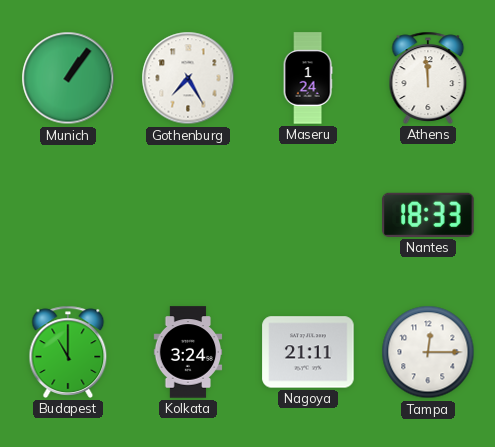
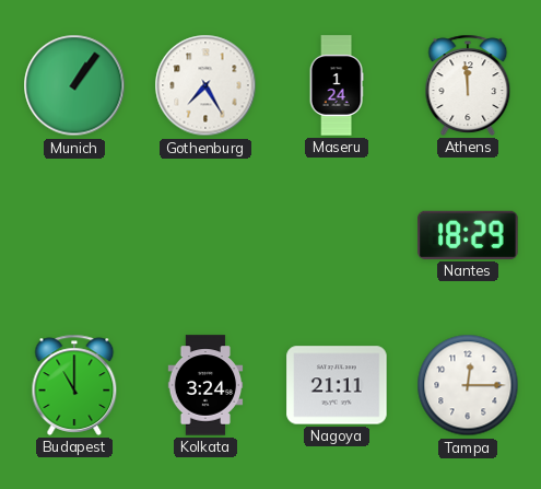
Nantes: 18:33 -> 18:29
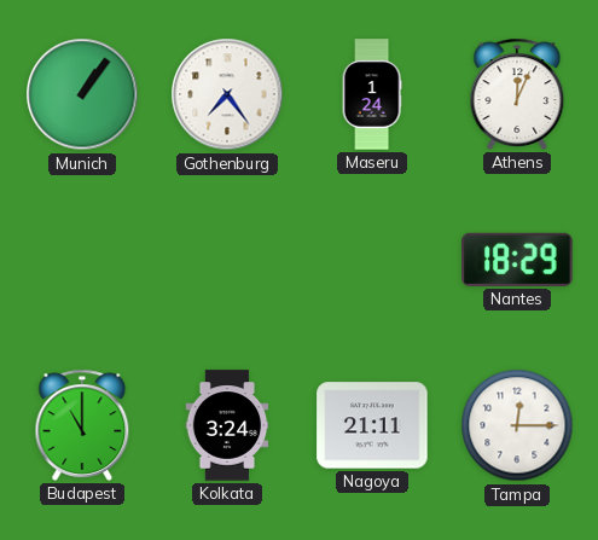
Gothenburg: 7:25 -> 7:24
Athens: 11:59 -> 12:04
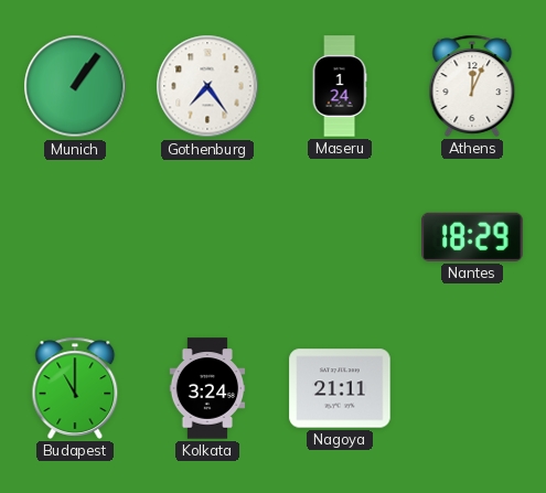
Tampa: 12:15 -> none
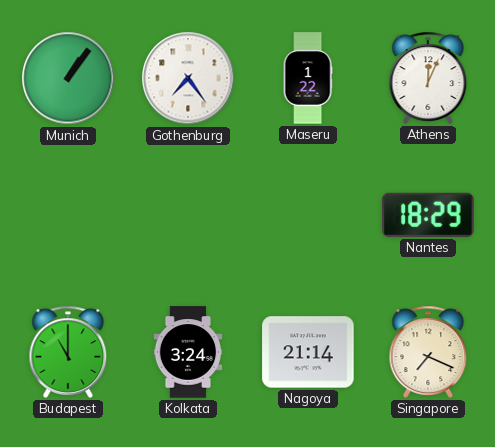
Maseru: 1:24 -> 1:22
Nagoya: 21:11 -> 21:14
Singapore: none -> 7:19
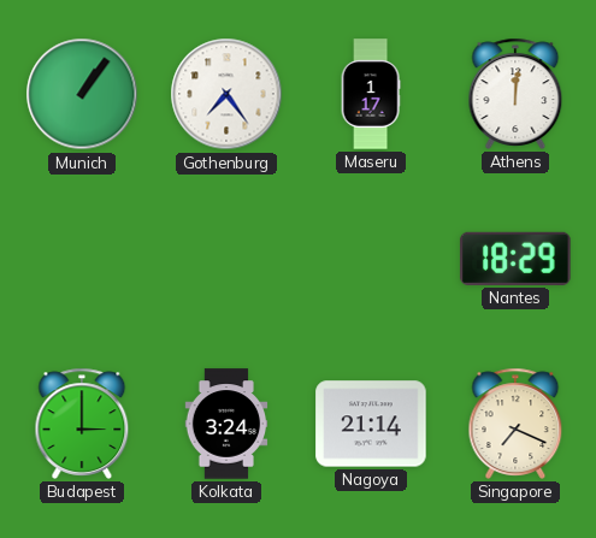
Maseru: 1:22 -> 1:17
Athens: 12:04 -> 12:01
Budapest: 11:00 -> 3:00
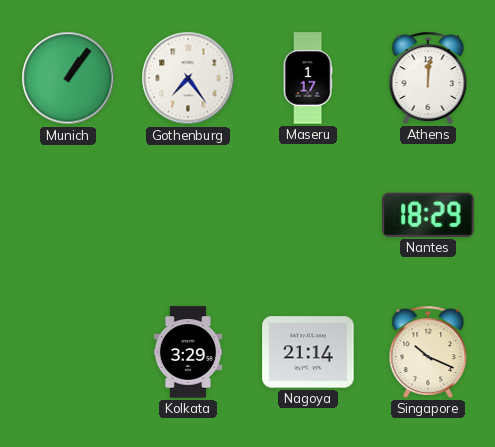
Budapest: 3:00 -> none
Kolkata: 3:24 -> 3:29
Singapore: 7:19 -> 10:19
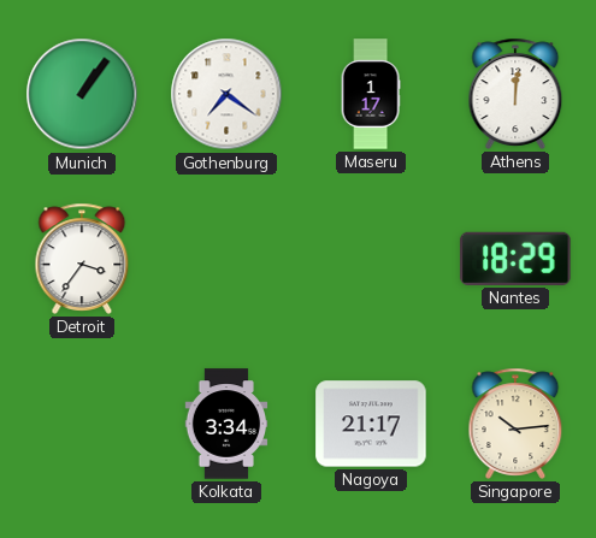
Gothenburg: 7:24 -> 7:21
Detroit: none -> 3:36
Kolkata: 3:29 -> 3:34
Nagoya: 21:14 -> 21:17
Singapore: 10:19 -> 10:14
